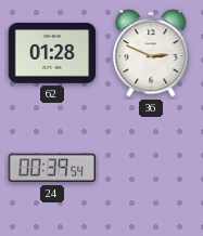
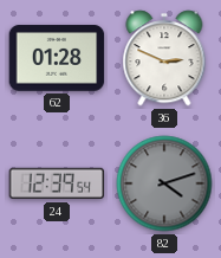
24: 00:39 -> 12:39
82: none -> 4:12
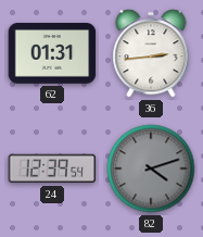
62: 01:28 -> 01:31
36: 2:49 -> 2:44
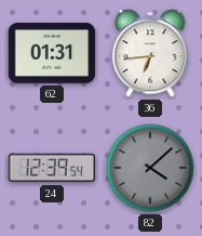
36: 2:44 -> 6:44
82: 4:12 -> 4:08
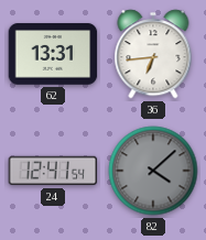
62: 01:31 -> 13:31
24: 12:39 -> 12:41
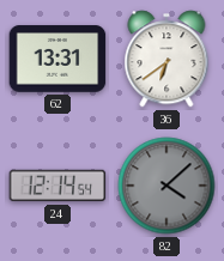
36: 6:44 -> 6:39
24: 12:41 -> 12:14
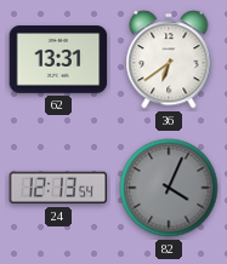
24: 12:14 -> 12:13
82: 4:08 -> 4:04
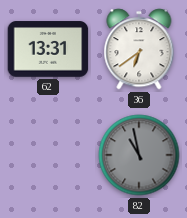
24: 12:13 -> none
82: 4:04 -> 10:58
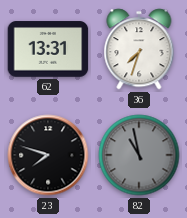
36: 6:39 -> 7:33
23: none -> 7:48
